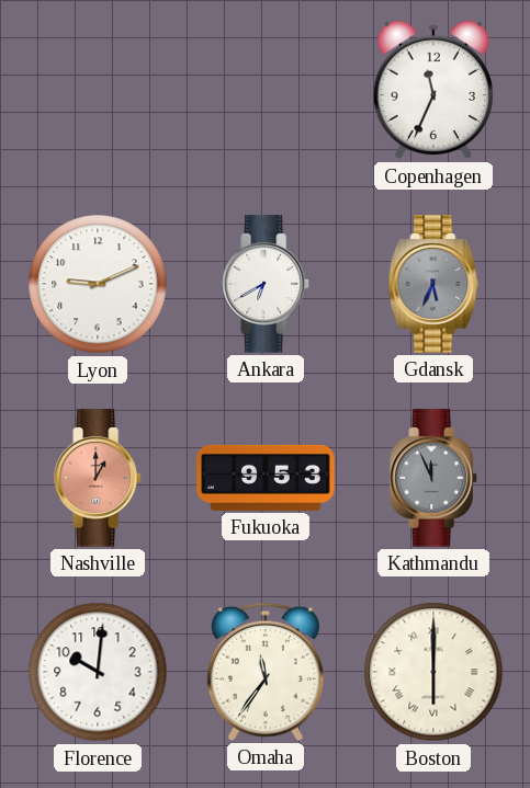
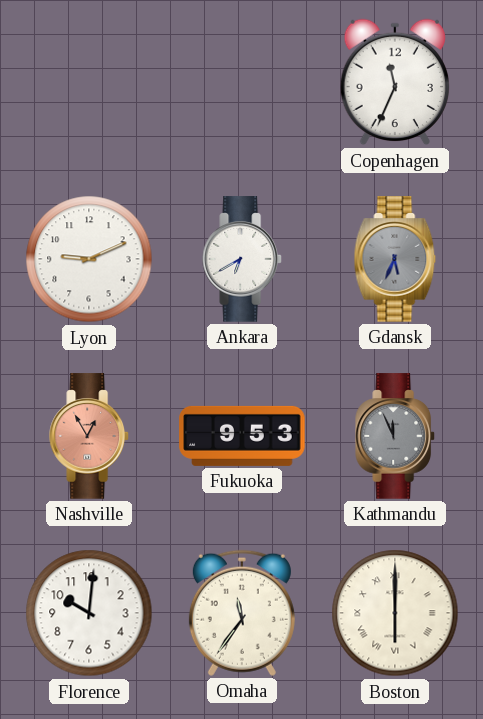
Nashville: 1:00 -> 12:55
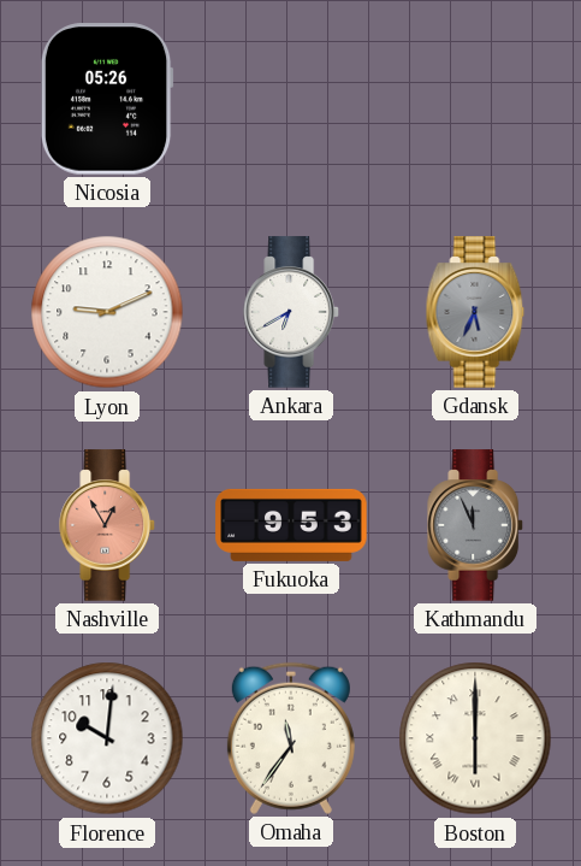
Nicosia: none -> 05:26
Copenhagen: 11:34 -> none
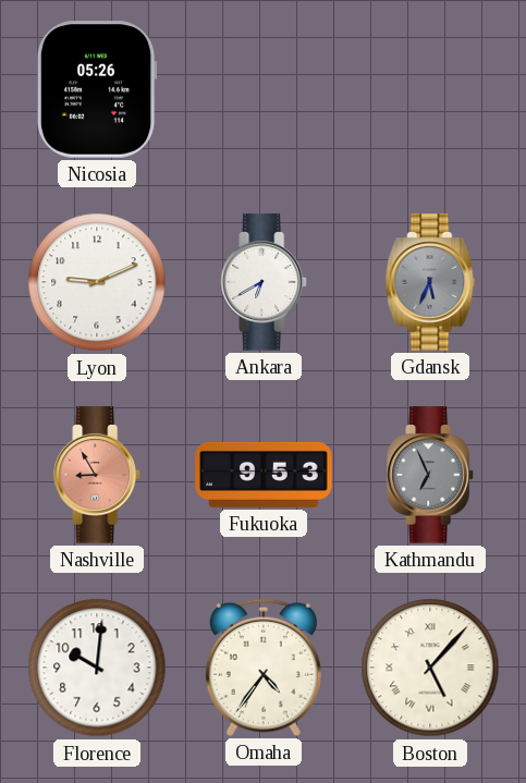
Nashville: 12:55 -> 8:55
Kathmandu: 11:56 -> 6:56
Omaha: 11:36 -> 4:36
Boston: 6:00 -> 5:07
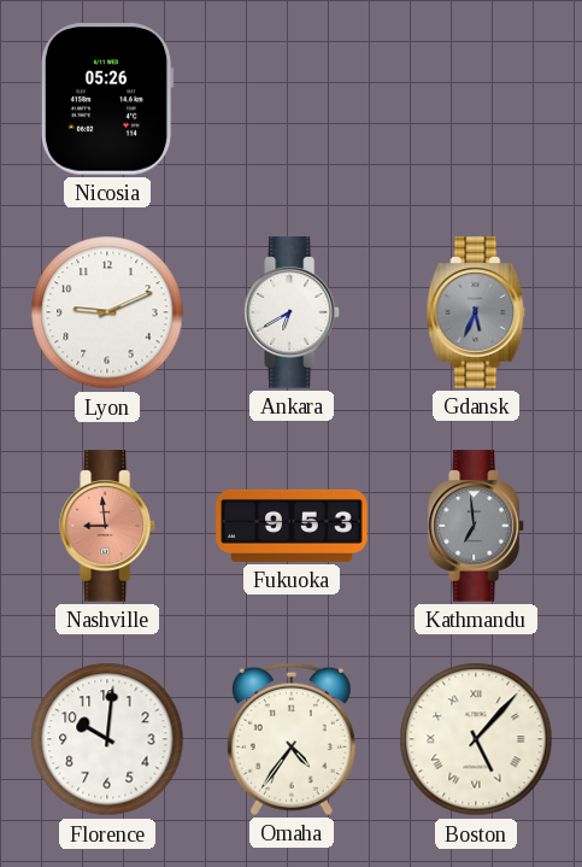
Nashville: 8:55 -> 8:59
Kathmandu: 6:56 -> 6:59
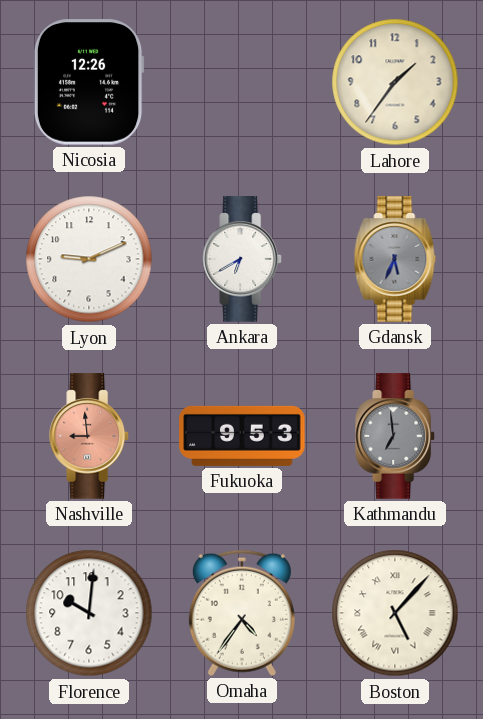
Nicosia: 05:26 -> 12:26
Lahore: none -> 1:36
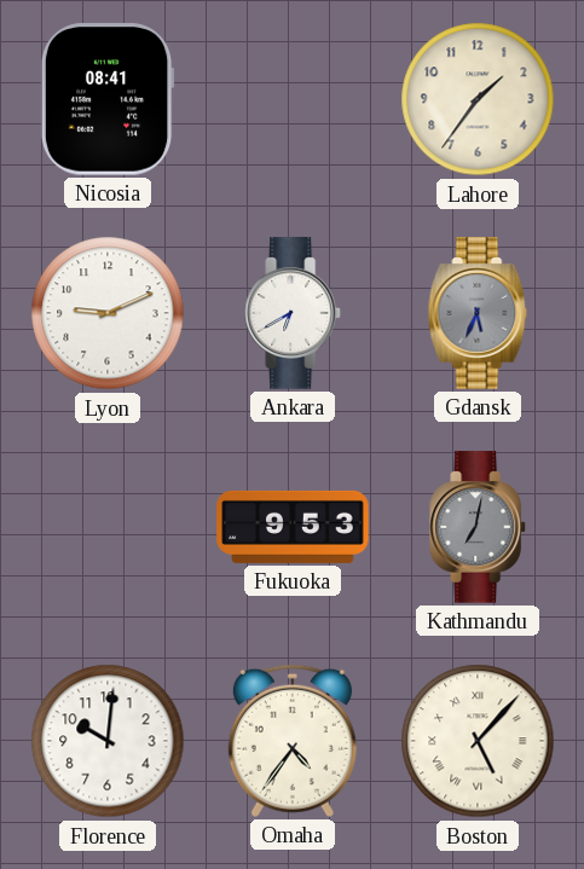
Nicosia: 12:26 -> 08:41
Nashville: 8:59 -> none
Kathmandu: 6:59 -> 7:02
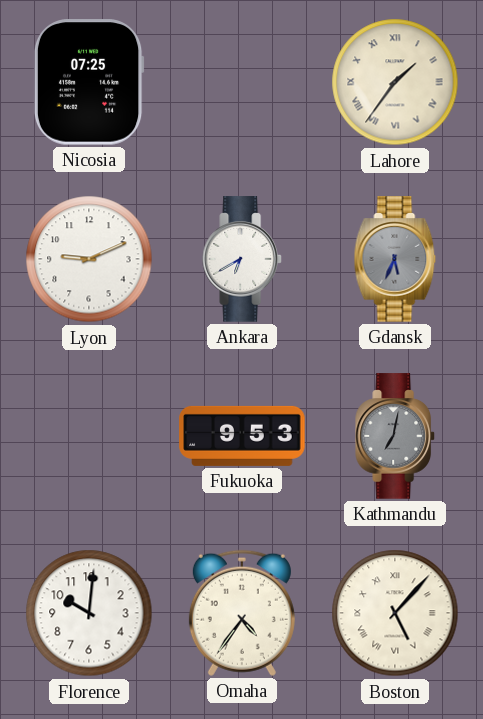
Nicosia: 08:41 -> 07:25
Lahore numerals: Arabic -> Roman
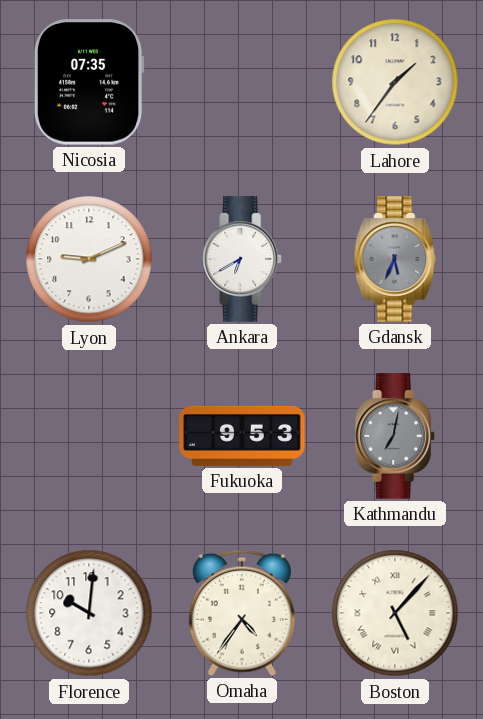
Nicosia: 07:25 -> 07:35
Lahore numerals: Roman -> Arabic
